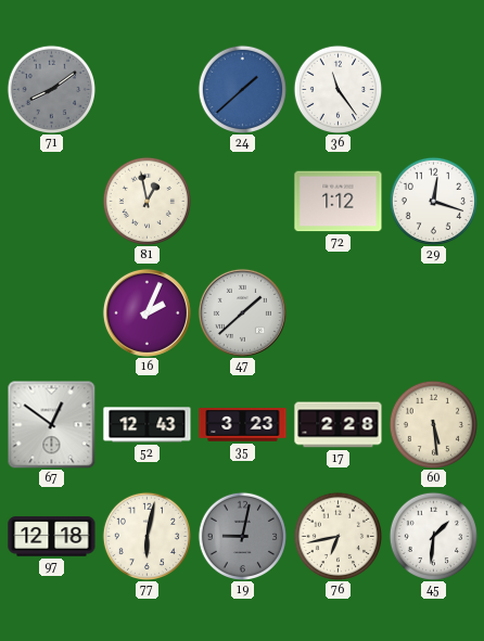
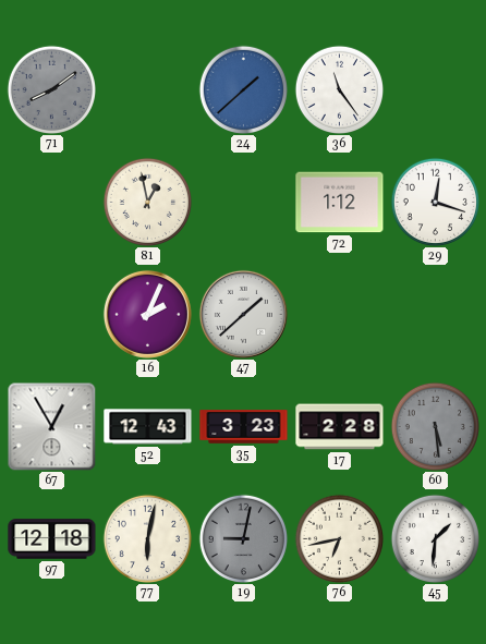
67: 12:51 -> 12:55
60 dial: cream -> grey
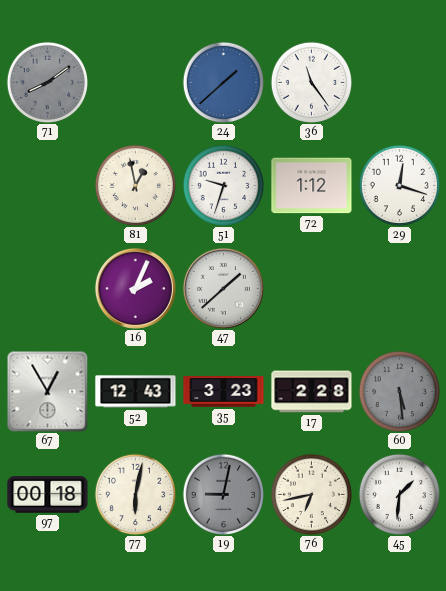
51: none -> 9:33
97: 12:18 -> 00:18
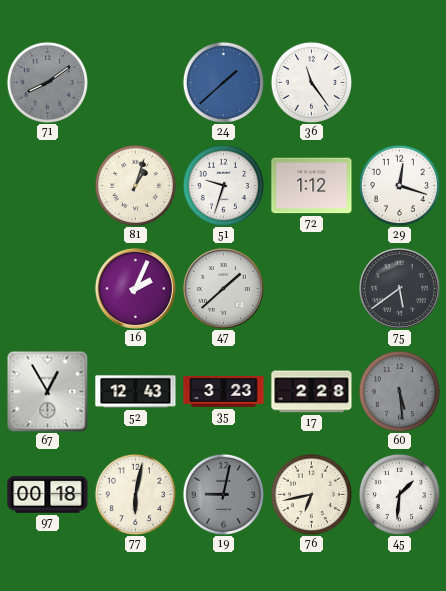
81: 12:58 -> 1:03
75: none -> 5:39
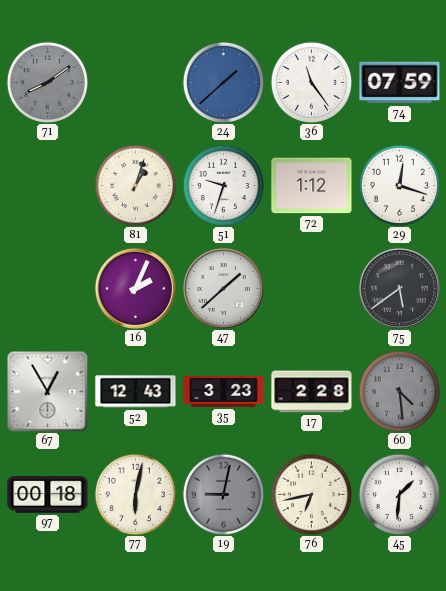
74: none -> 07:59
60: 5:29 -> 4:29
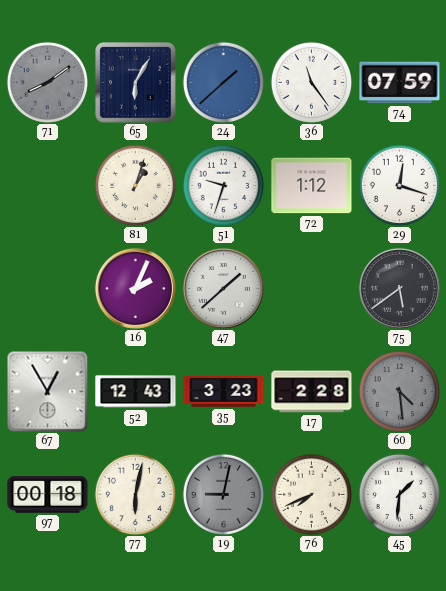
65: none -> 6:05
76: 6:43 -> 7:41
